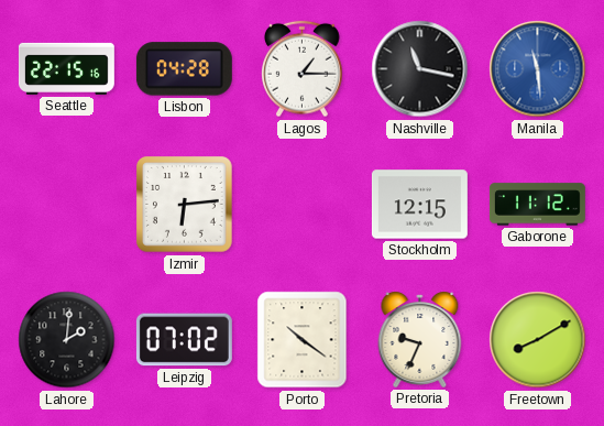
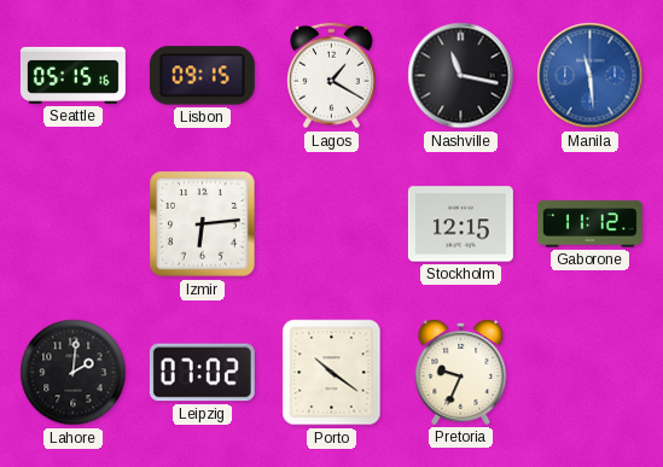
Seattle: 22:15 -> 05:15
Lisbon: 04:28 -> 09:15
Lagos: 1:15 -> 1:20
Freetown: 8:10 -> none
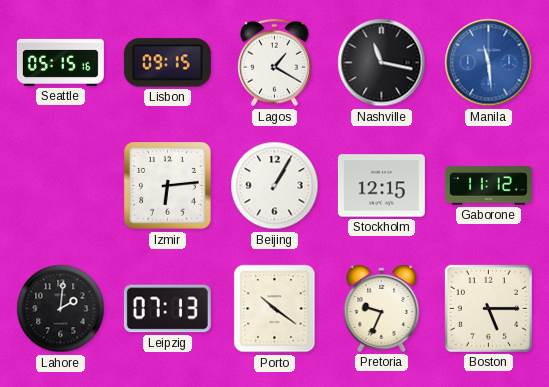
Beijing: none -> 1:05
Leipzig: 07:02 -> 07:13
Boston: none -> 5:15
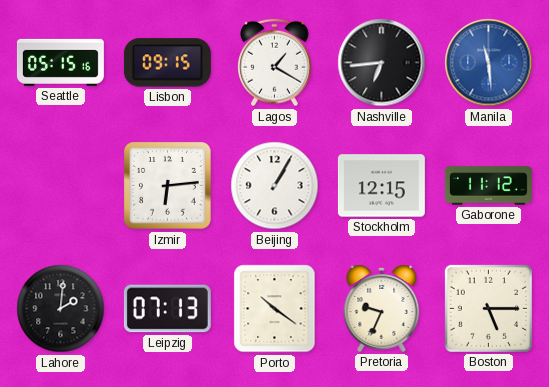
Nashville: 11:17 -> 6:44
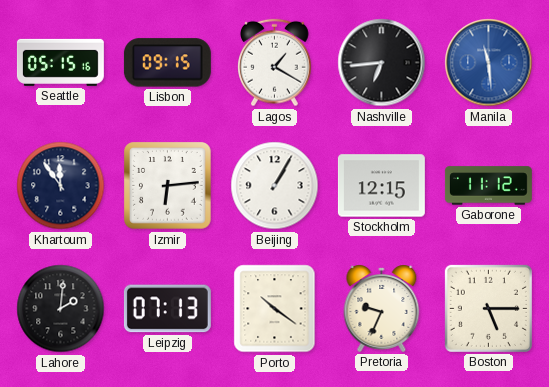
Khartoum: none -> 11:54
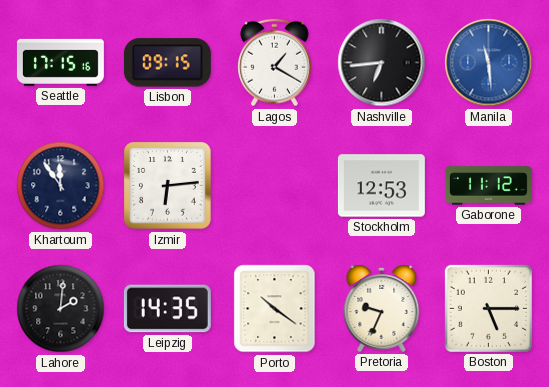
Seattle: 05:15 -> 17:15
Beijing: 1:05 -> none
Stockholm: 12:15 -> 12:53
Leipzig: 07:13 -> 14:35
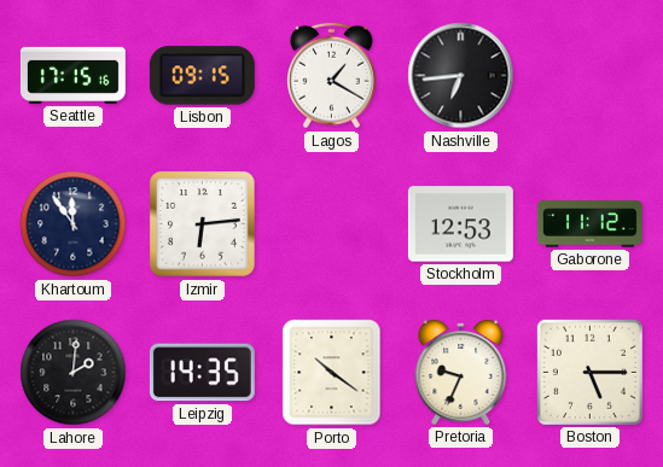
Manila: 11:29 -> none
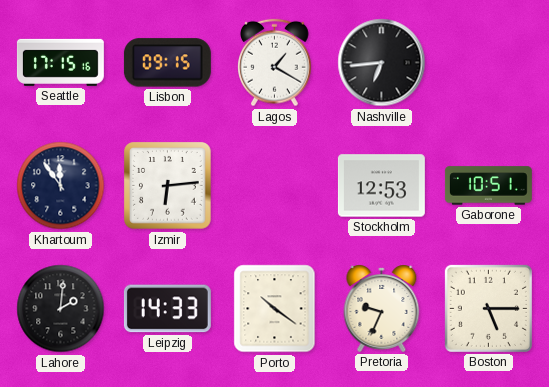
Gaborone: 11:12 -> 10:51
Leipzig: 14:35 -> 14:33
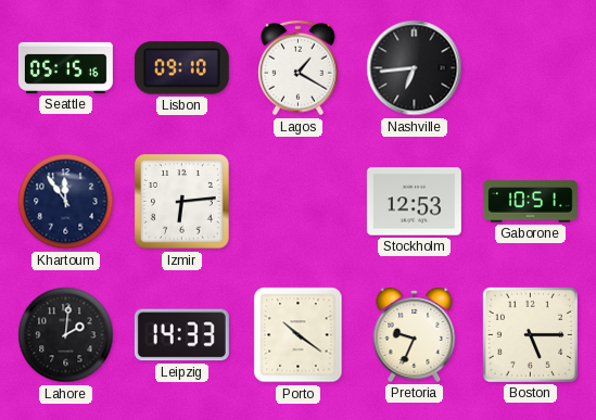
Seattle: 17:15 -> 05:15
Lisbon: 09:15 -> 09:10
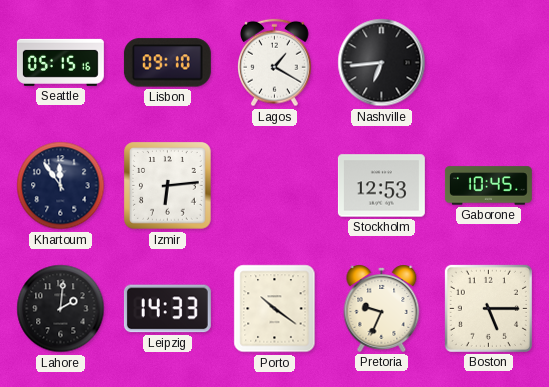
Gaborone: 10:51 -> 10:45
